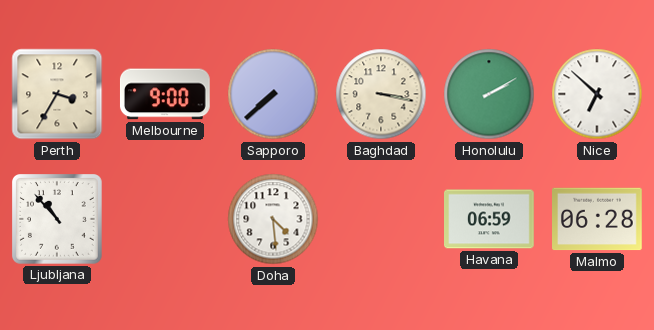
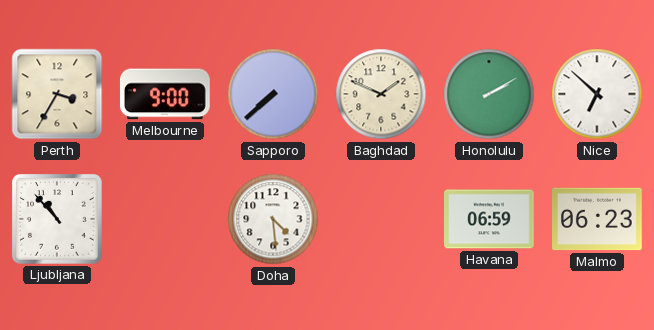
Baghdad: 3:17 -> 1:49
Malmo: 06:28 -> 06:23
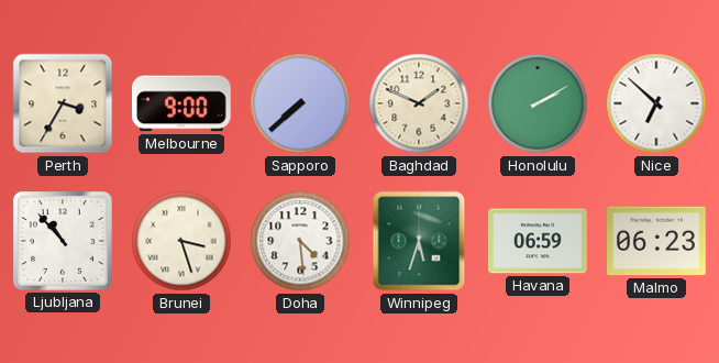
Brunei: none -> 3:27
Winnipeg: none -> 5:33
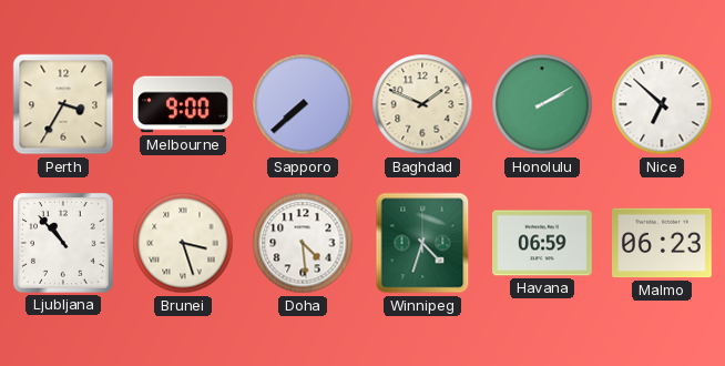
Winnipeg: 5:33 -> 4:33
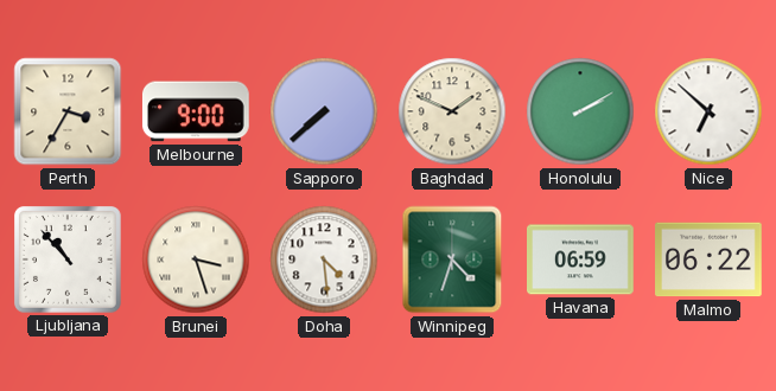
Malmo: 06:23 -> 06:22
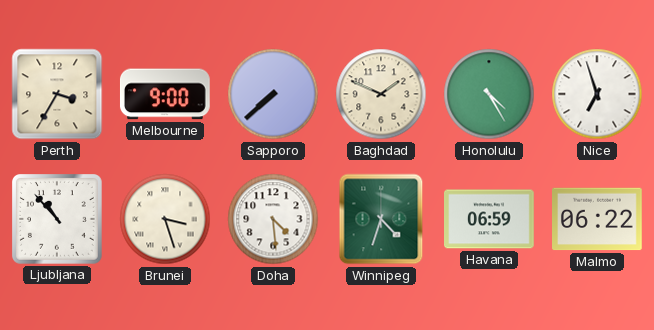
Honolulu: 2:10 -> 4:25
Nice: 6:52 -> 6:57
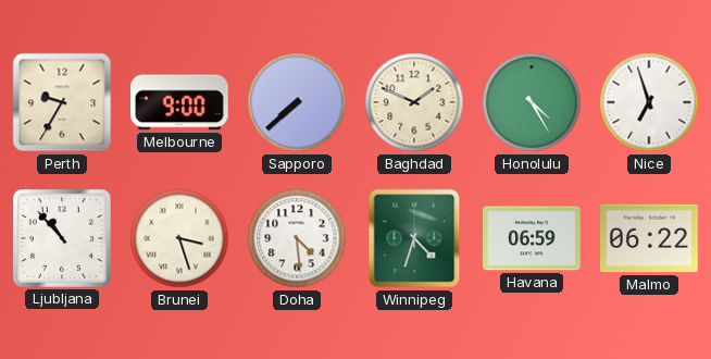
Perth: 3:35 -> 9:35
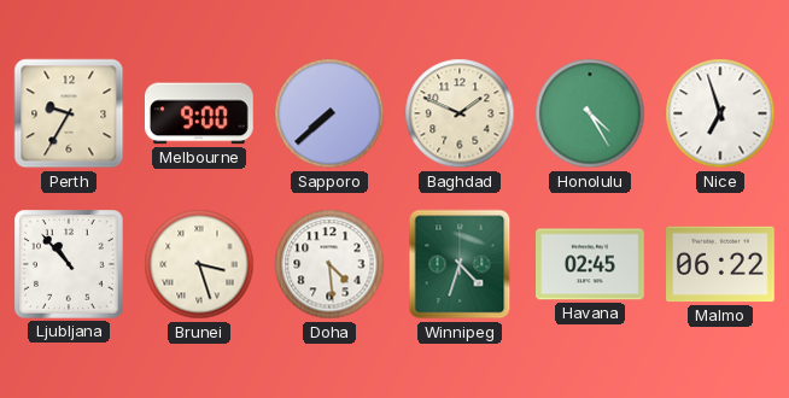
Havana: 06:59 -> 02:45
